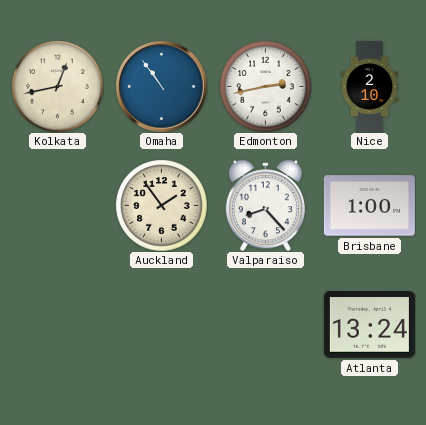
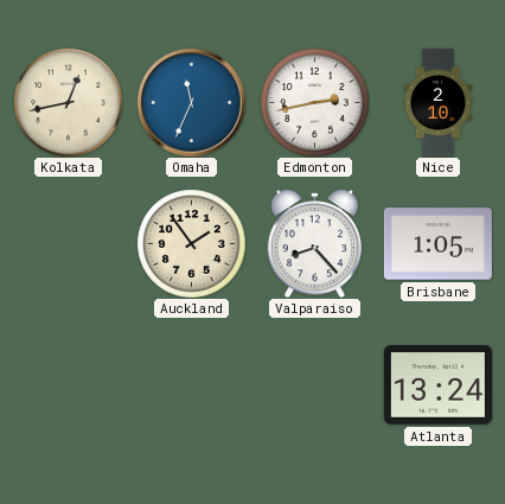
Omaha: 10:54 -> 11:34
Brisbane: 1:00 -> 1:05
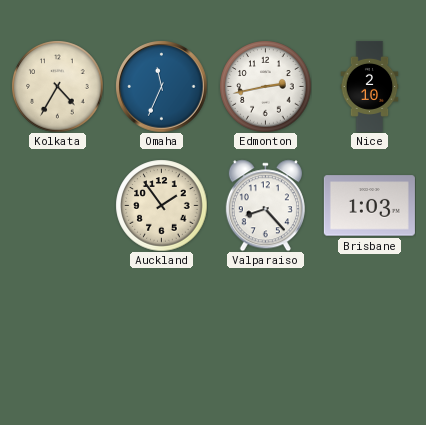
Kolkata: 12:43 -> 4:35
Brisbane: 1:05 -> 1:03
Atlanta: 13:24 -> none
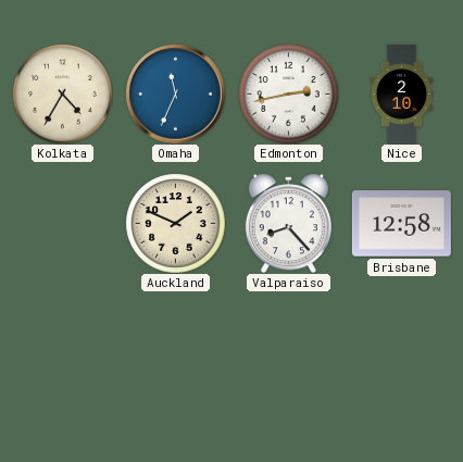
Auckland: 1:54 -> 1:49
Brisbane: 1:03 -> 12:58
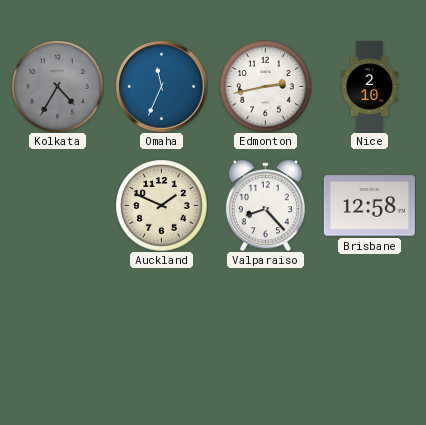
Kolkata dial: cream -> grey
